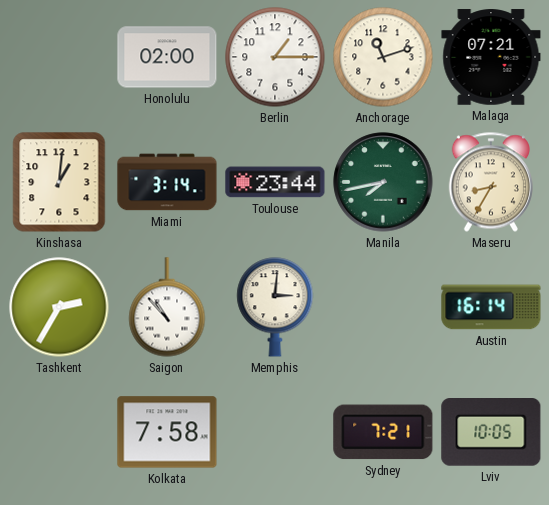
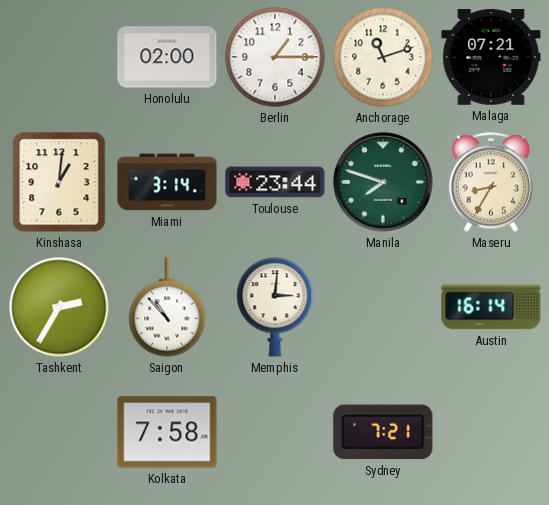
Manila: 7:43 -> 7:48
Lviv: 10:05 -> none
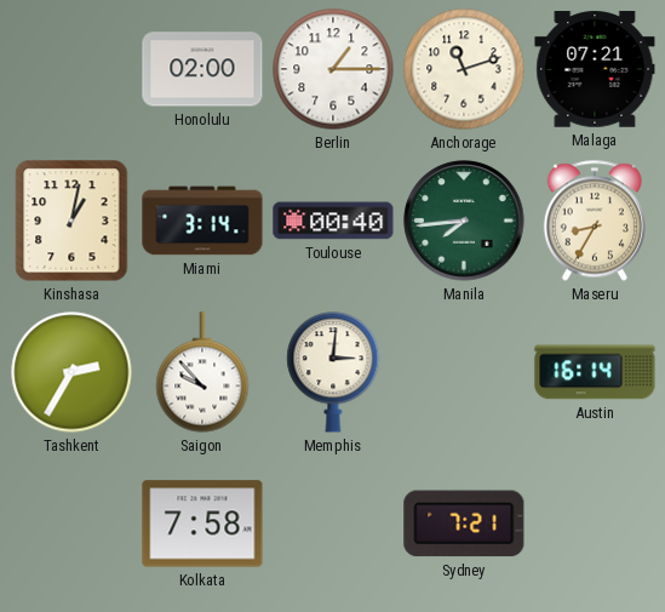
Kinshasa: 1:01 -> 1:02
Toulouse: 23:44 -> 00:40
Manila: 7:48 -> 7:44
Saigon: 10:53 -> 9:53
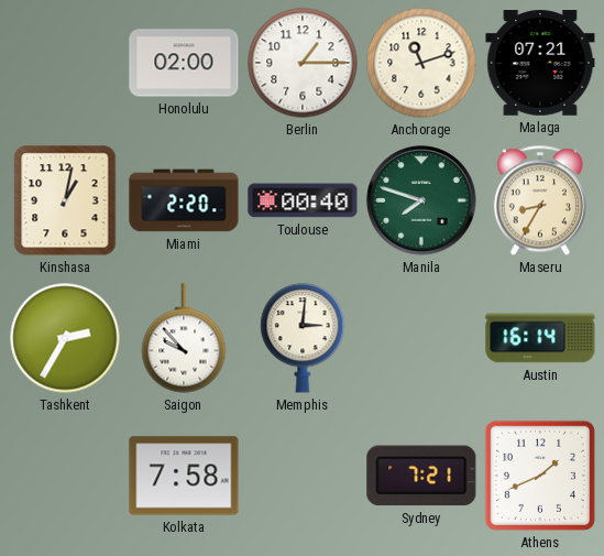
Miami: 3:14 -> 2:20
Manila: 7:44 -> 7:48
Athens: none -> 1:41
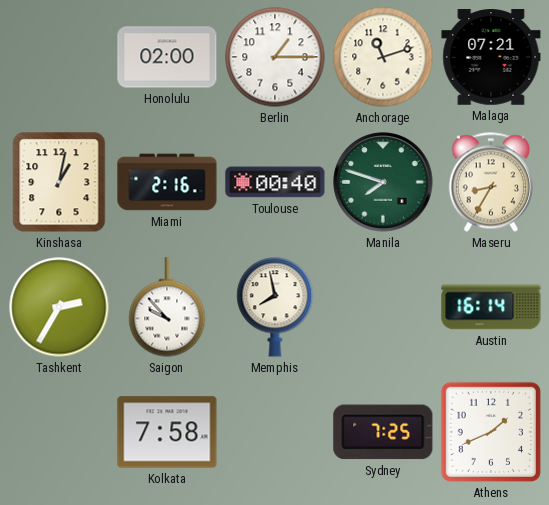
Miami: 2:20 -> 2:16
Memphis: 3:01 -> 7:58
Sydney: 7:21 -> 7:25
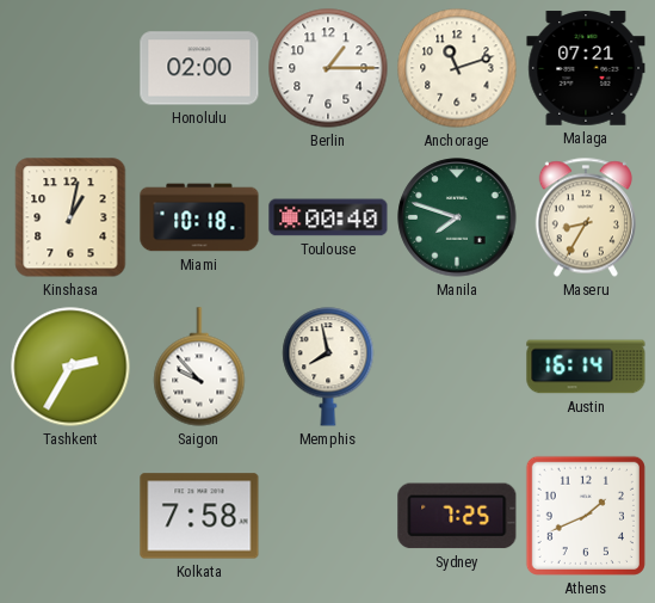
Miami: 2:16 -> 10:18
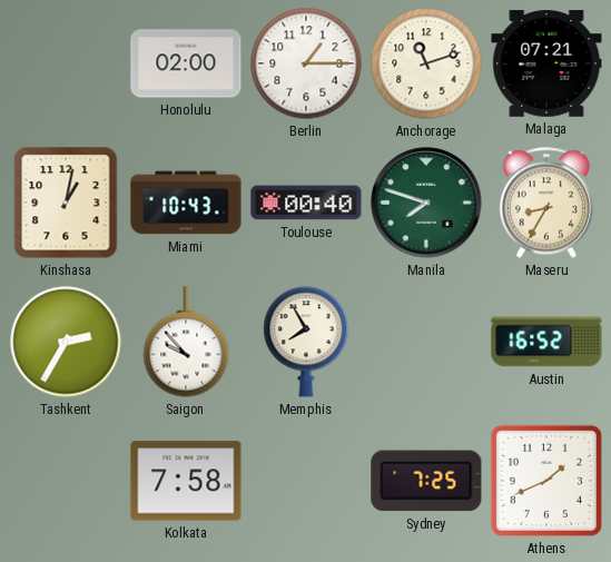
Miami: 10:18 -> 10:43
Memphis: 7:58 -> 7:55
Austin: 16:14 -> 16:52
